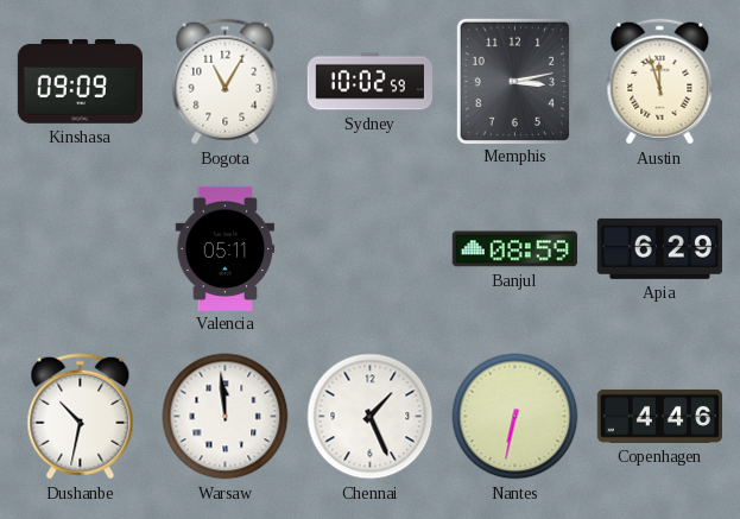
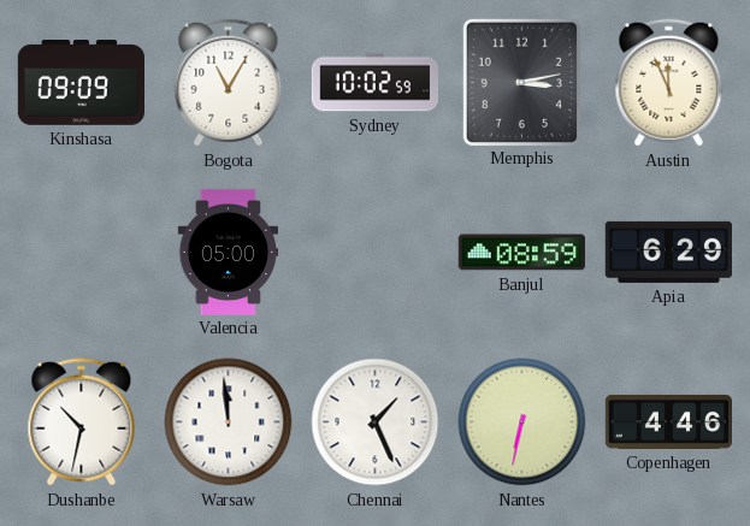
Austin: 11:57 -> 11:56
Valencia: 05:11 -> 05:00
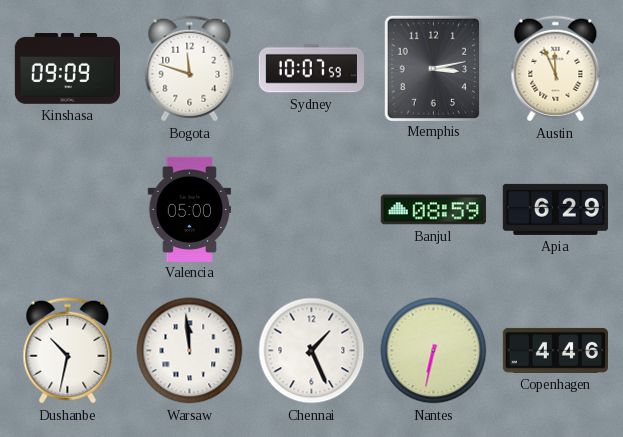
Bogota: 11:05 -> 11:48
Sydney: 10:02 -> 10:07
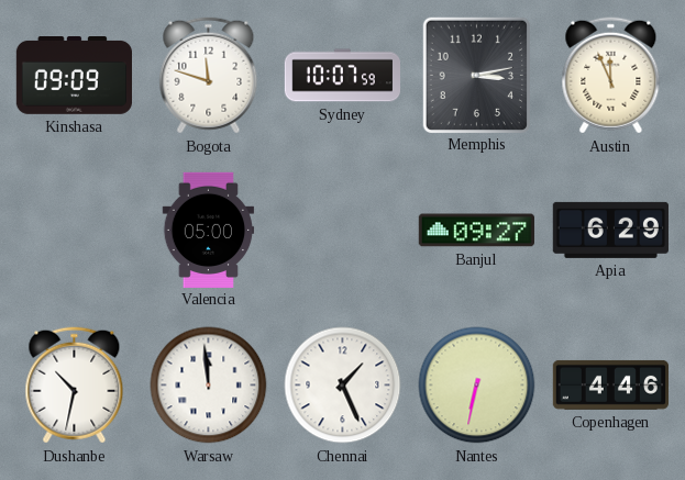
Banjul: 08:59 -> 09:27
